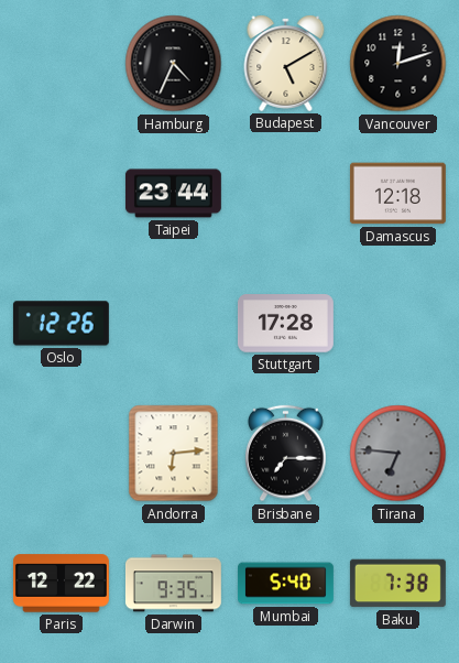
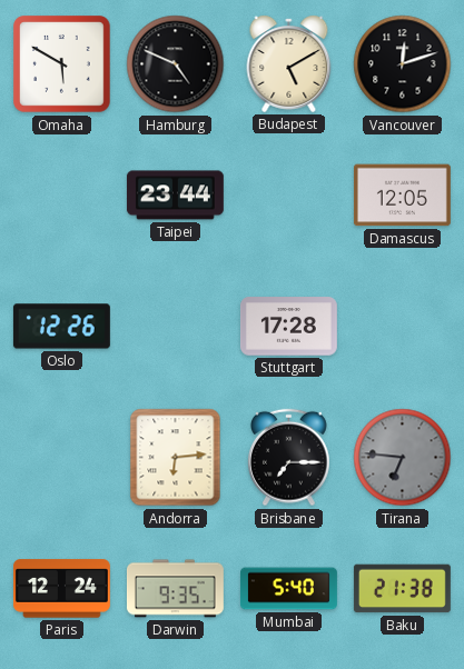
Omaha: none -> 5:50
Hamburg: 4:34 -> 4:49
Damascus: 12:18 -> 12:05
Paris: 12:22 -> 12:24
Baku: 7:38 -> 21:38
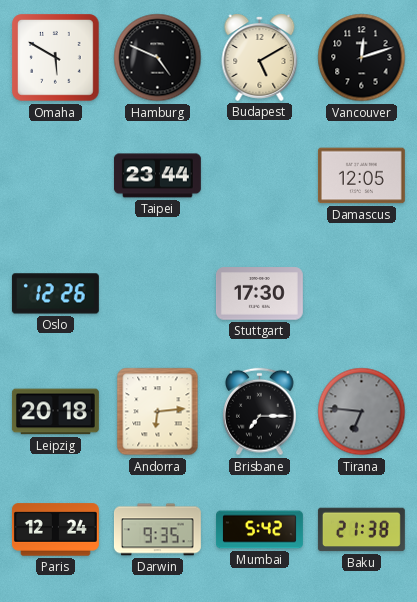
Stuttgart: 17:28 -> 17:30
Leipzig: none -> 20:18
Mumbai: 5:40 -> 5:42
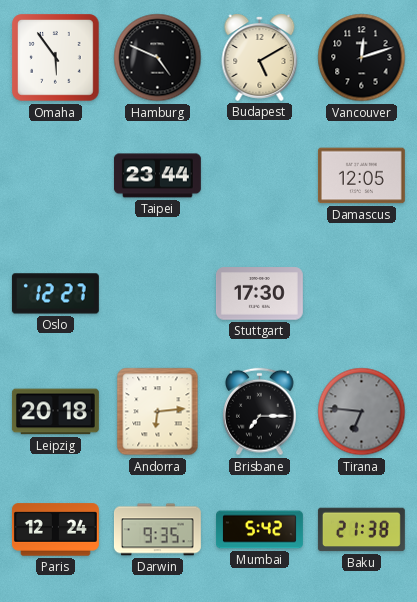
Omaha: 5:50 -> 5:54
Oslo: 12:26 -> 12:27
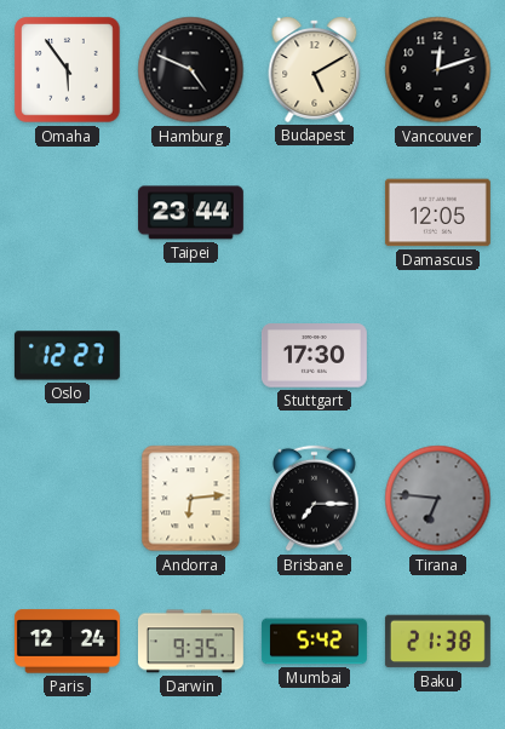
Leipzig: 20:18 -> none
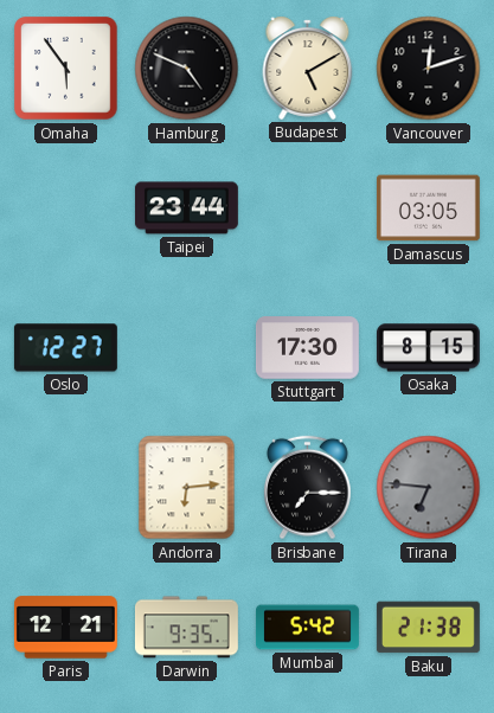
Damascus: 12:05 -> 03:05
Osaka: none -> 8:15
Paris: 12:24 -> 12:21
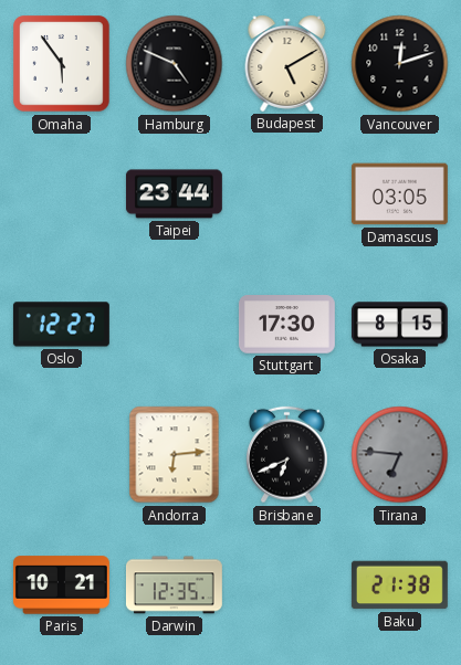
Brisbane: 7:15 -> 6:41
Paris: 12:21 -> 10:21
Darwin: 9:35 -> 12:35
Mumbai: 5:42 -> none
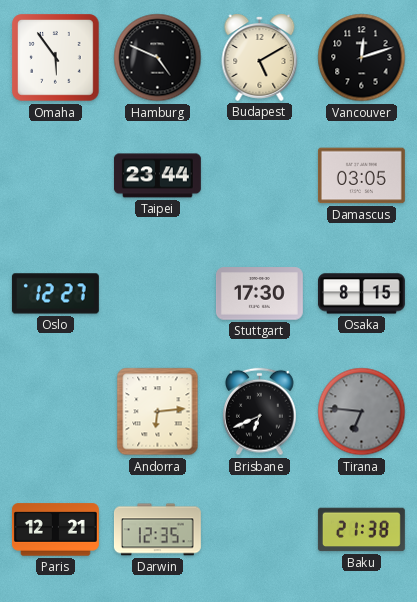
Paris: 10:21 -> 12:21
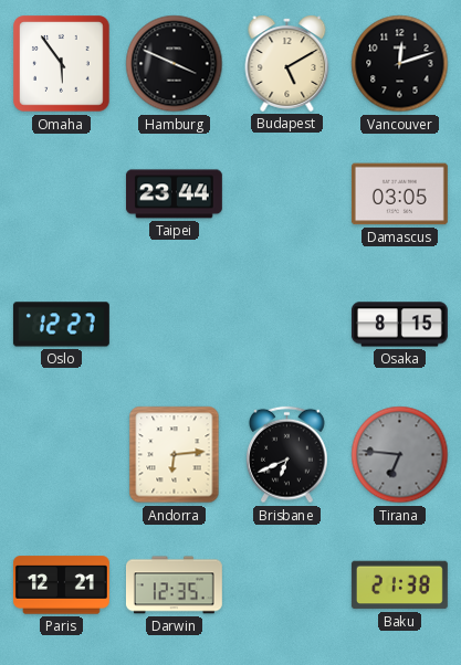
Hamburg: 4:49 -> 3:49
Stuttgart: 17:30 -> none
